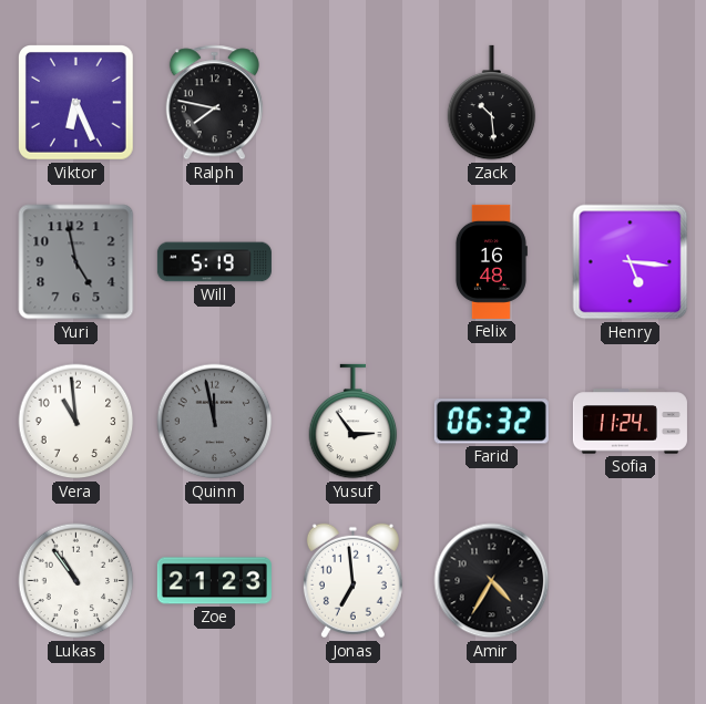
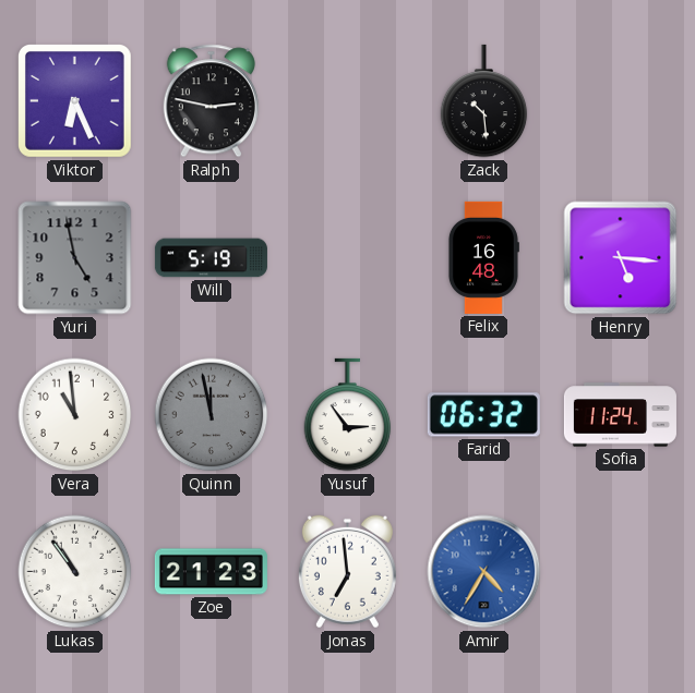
Ralph: 7:47 -> 2:47
Amir dial: black -> blue
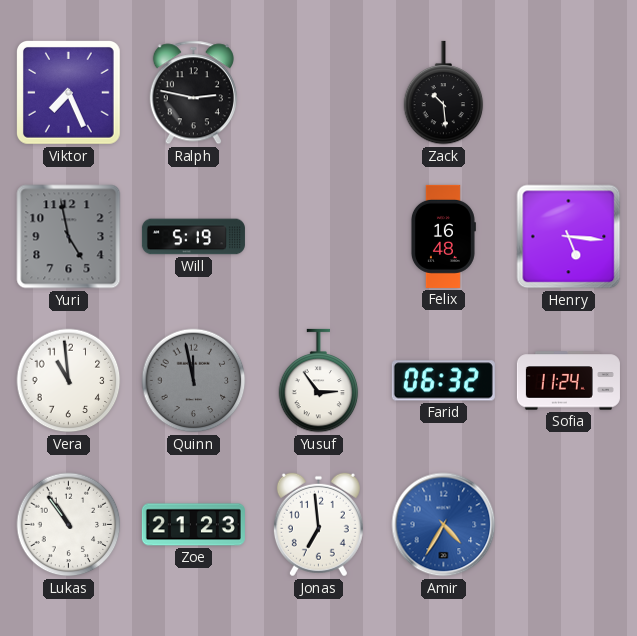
Viktor: 6:26 -> 7:26
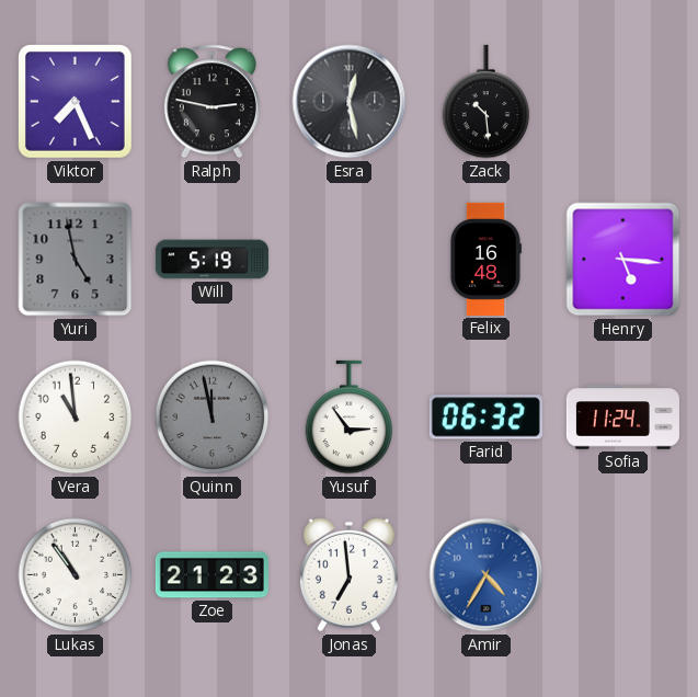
Esra: none -> 12:28
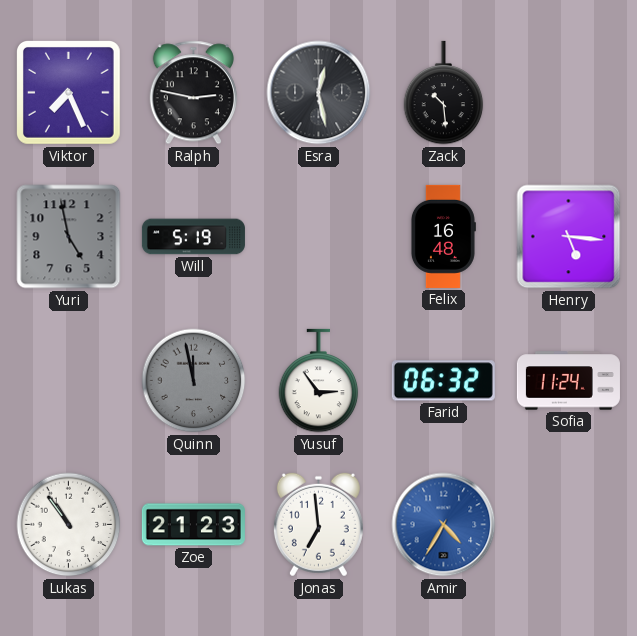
Vera: 10:59 -> none
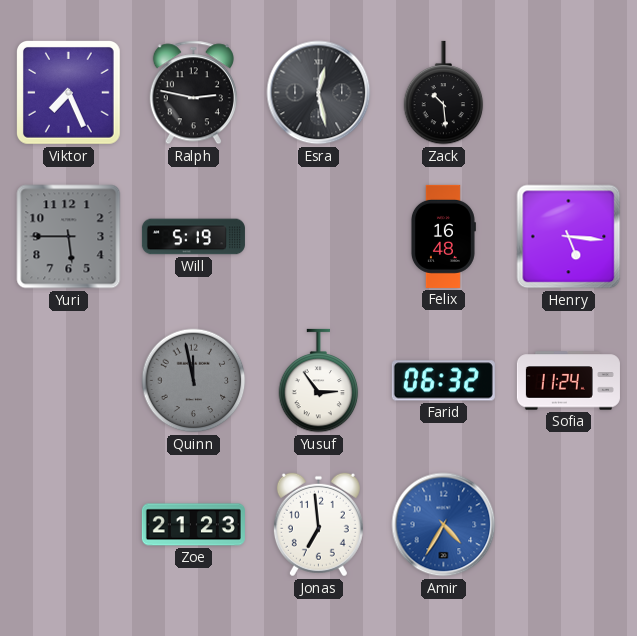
Yuri: 4:58 -> 5:45
Lukas: 10:54 -> none
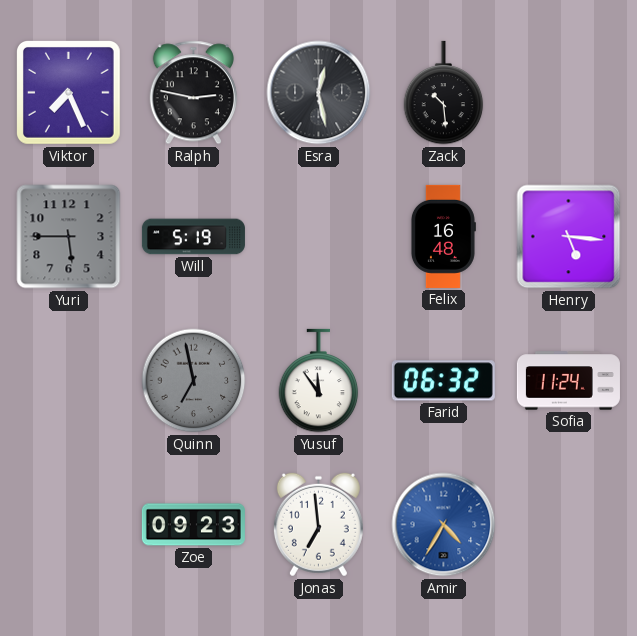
Quinn: 11:58 -> 6:58
Yusuf: 2:54 -> 11:54
Zoe: 21:23 -> 09:23
